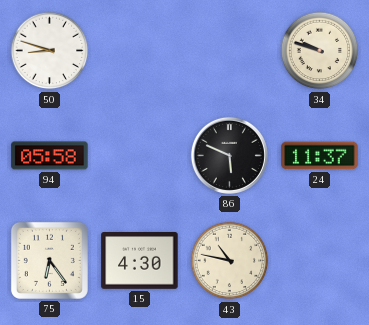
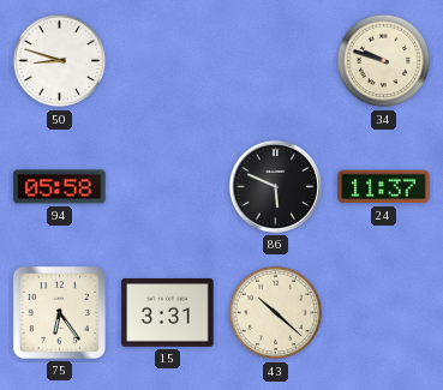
15: 4:30 -> 3:31
43: 10:47 -> 10:22
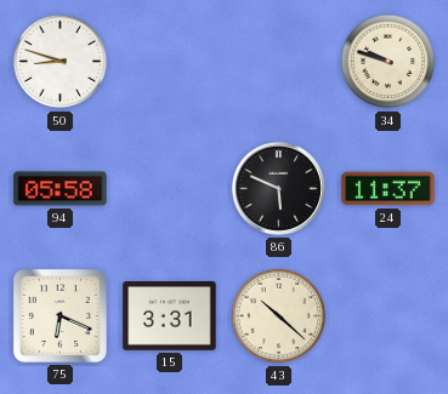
75: 6:24 -> 6:19
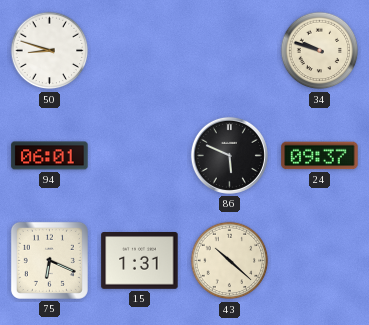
94: 05:58 -> 06:01
24: 11:37 -> 09:37
15: 3:31 -> 1:31
